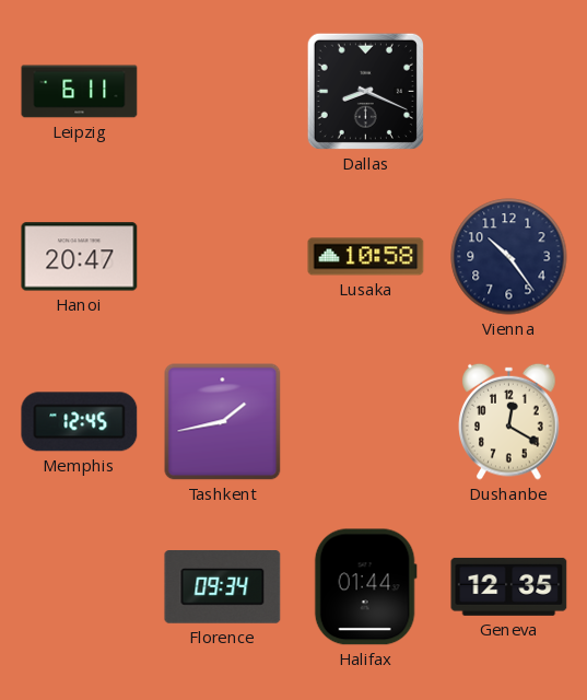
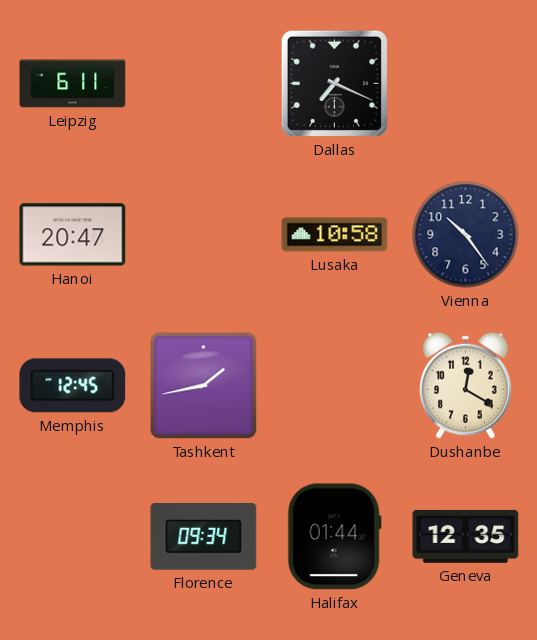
Dallas: 8:19 -> 7:19
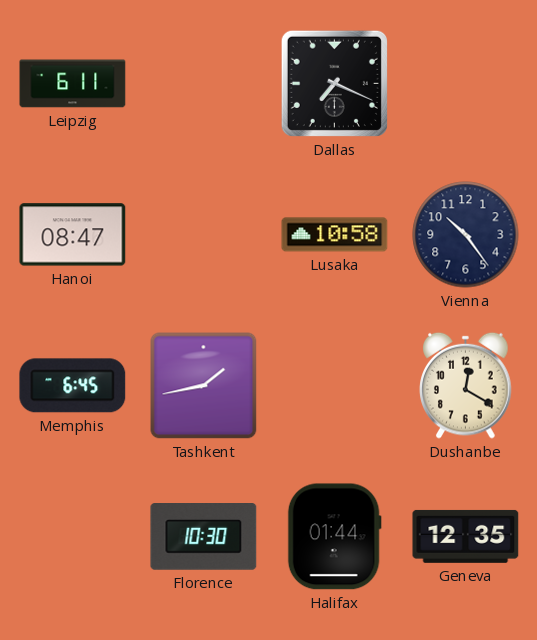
Hanoi: 20:47 -> 08:47
Memphis: 12:45 -> 6:45
Florence: 09:34 -> 10:30
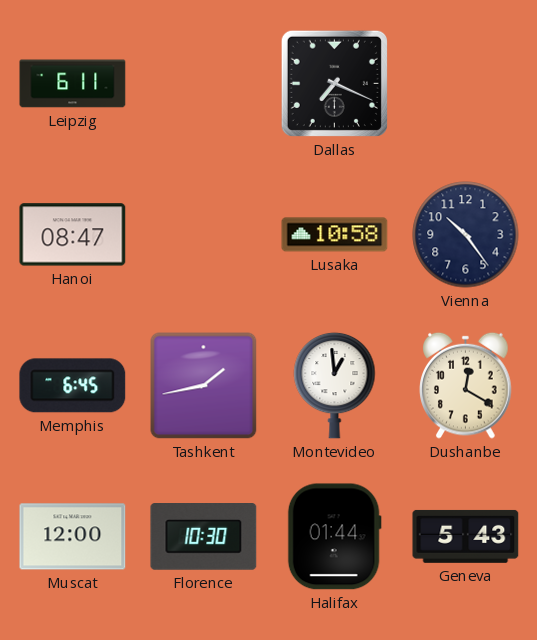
Montevideo: none -> 12:59
Muscat: none -> 12:00
Geneva: 12:35 -> 5:43
